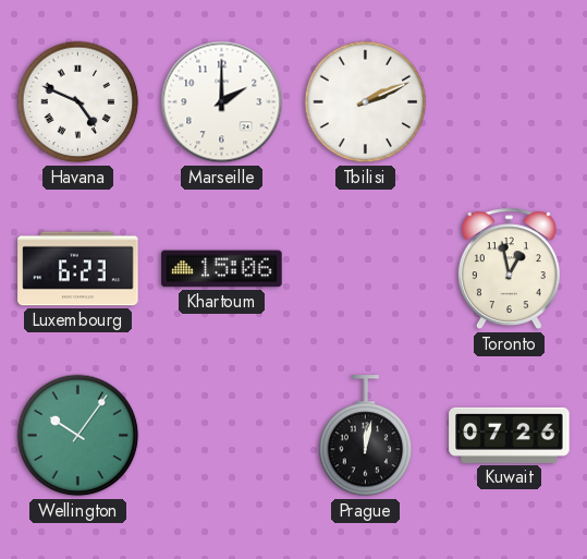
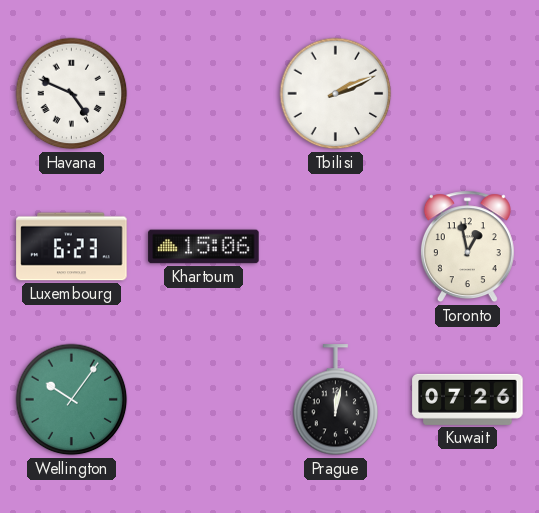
Marseille: 2:00 -> none
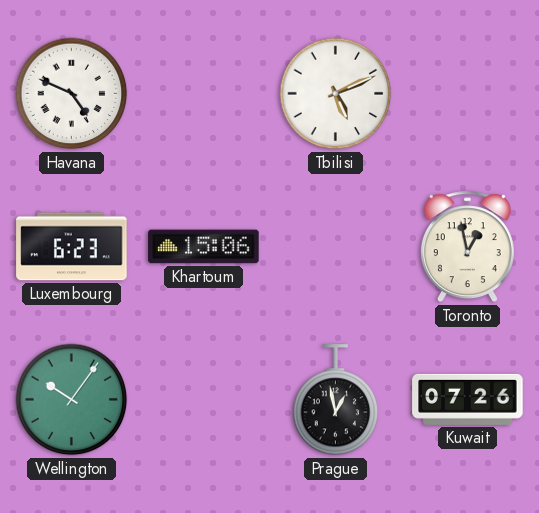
Tbilisi: 2:11 -> 5:11
Prague: 12:02 -> 12:58
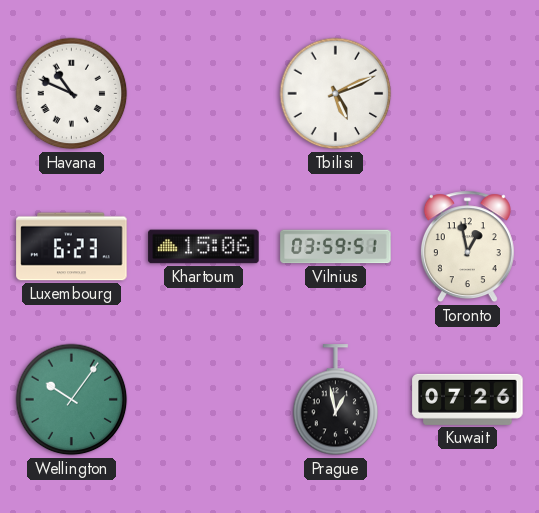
Havana: 4:49 -> 10:49
Vilnius: none -> 03:59
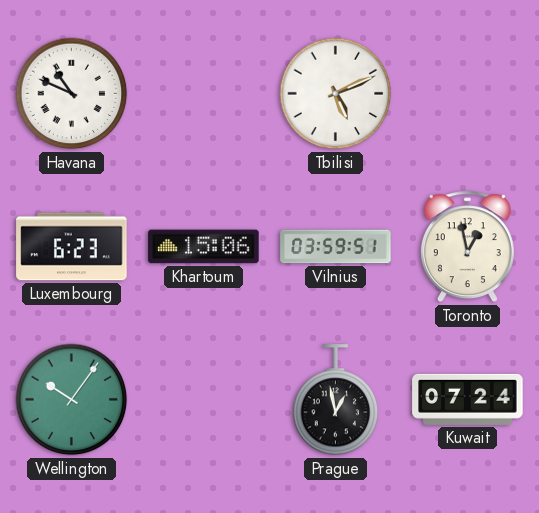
Kuwait: 07:26 -> 07:24
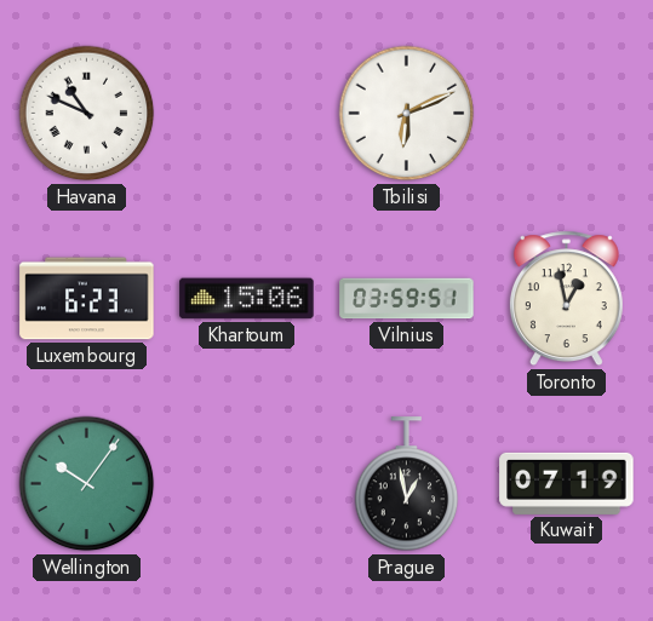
Tbilisi: 5:11 -> 6:11
Kuwait: 07:24 -> 07:19
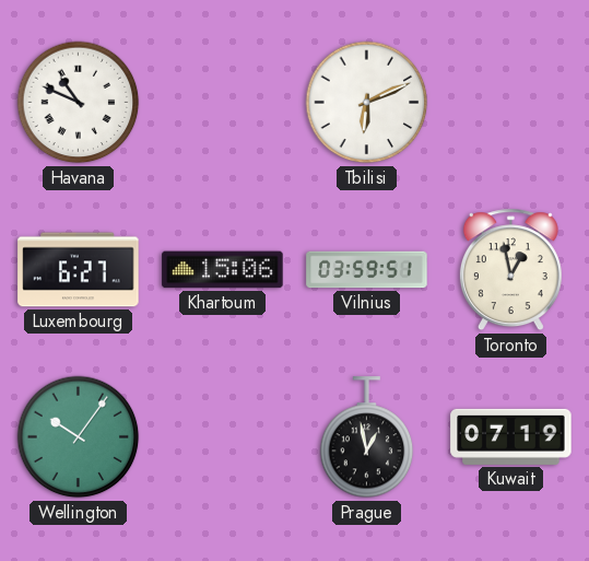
Luxembourg: 6:23 -> 6:27
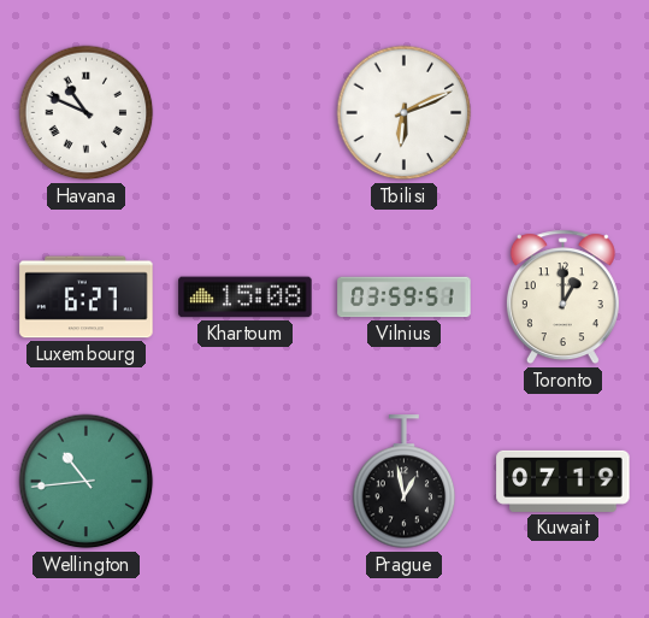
Khartoum: 15:06 -> 15:08
Toronto: 12:58 -> 1:00
Wellington: 10:06 -> 10:44
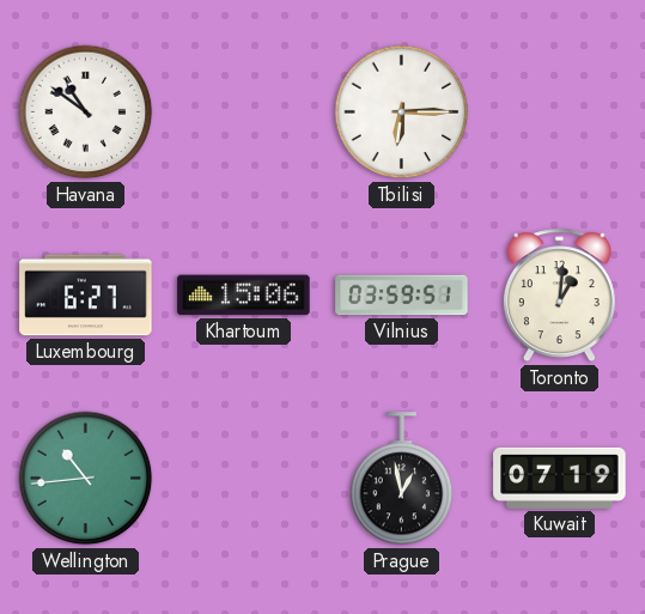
Havana: 10:49 -> 10:51
Tbilisi: 6:11 -> 6:15
Khartoum: 15:08 -> 15:06
Toronto: 1:00 -> 1:01
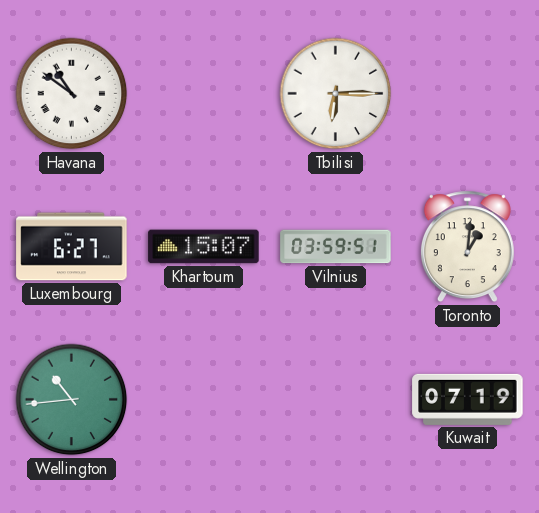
Khartoum: 15:06 -> 15:07
Prague: 12:58 -> none
